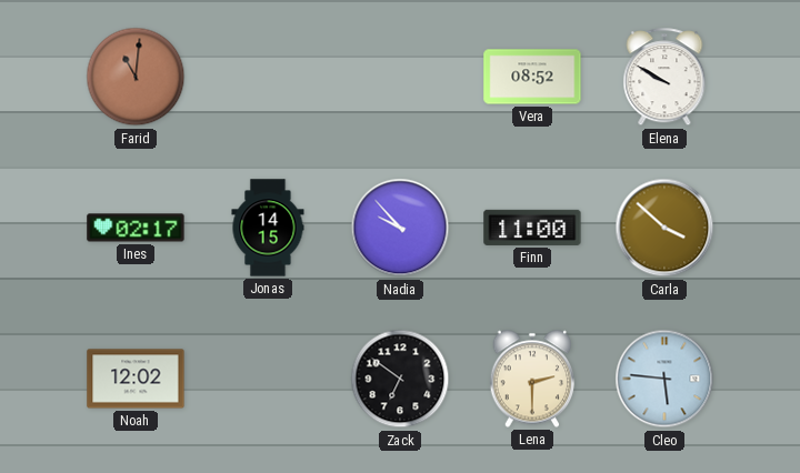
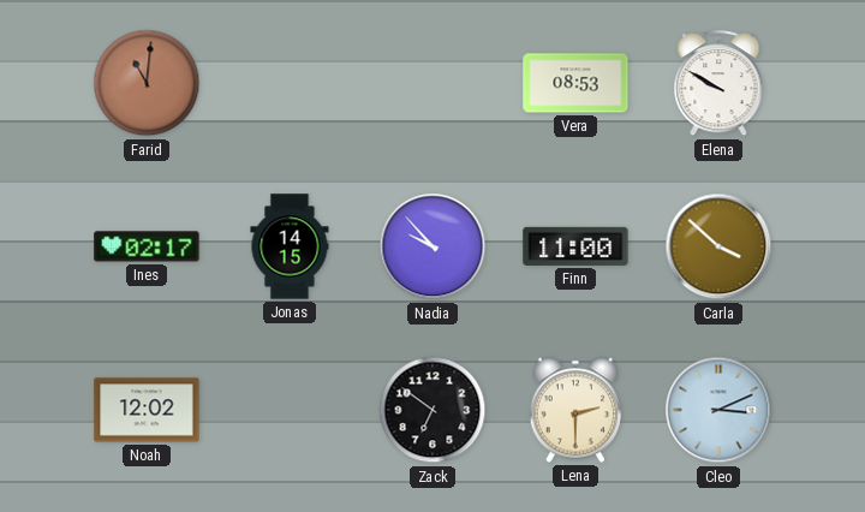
Vera: 08:52 -> 08:53
Cleo: 5:46 -> 3:11
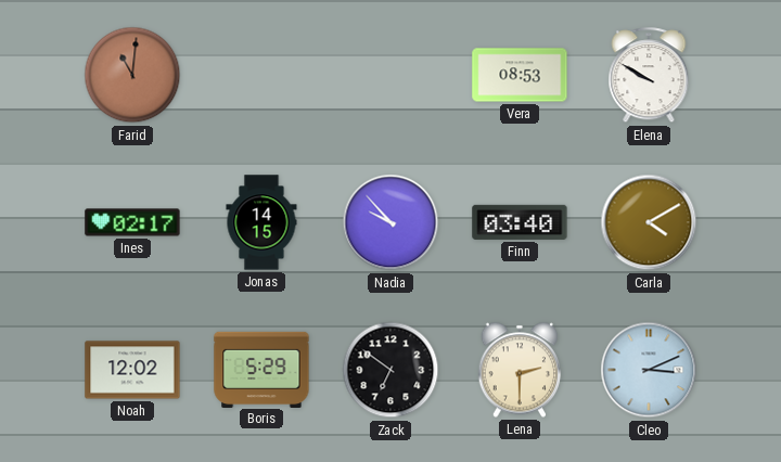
Finn: 11:00 -> 03:40
Carla: 3:52 -> 4:10
Boris: none -> 5:29
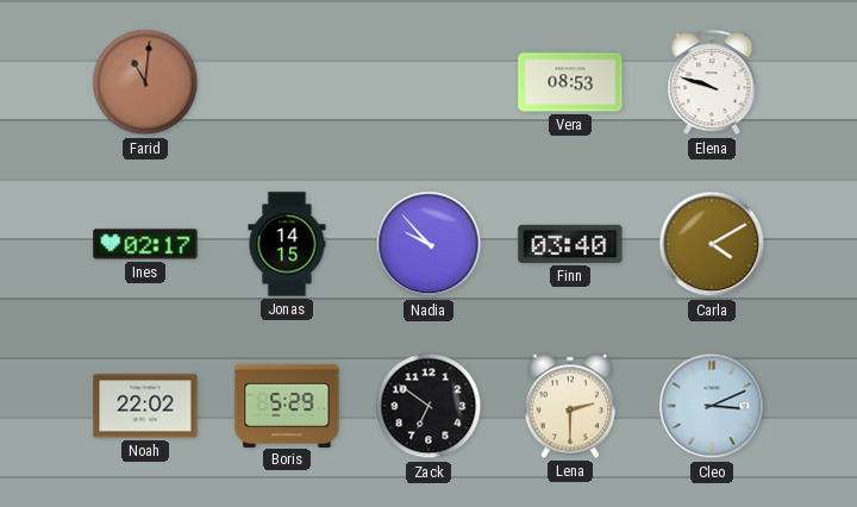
Elena: 9:50 -> 9:48
Noah: 12:02 -> 22:02
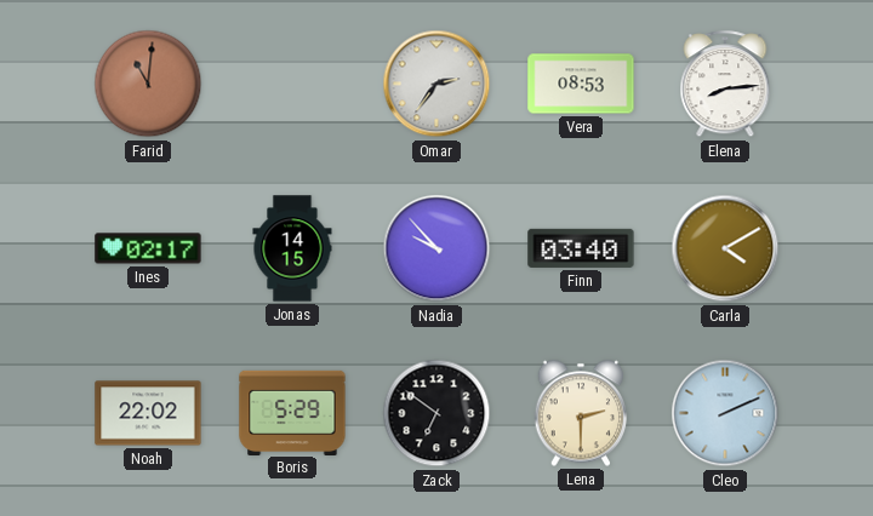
Omar: none -> 2:36
Elena: 9:48 -> 8:14
Cleo: 3:11 -> 2:11
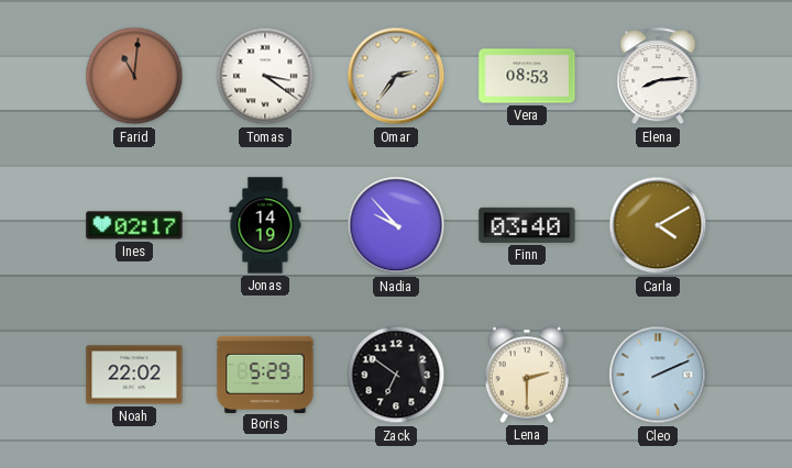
Tomas: none -> 3:21
Jonas: 14:15 -> 14:19
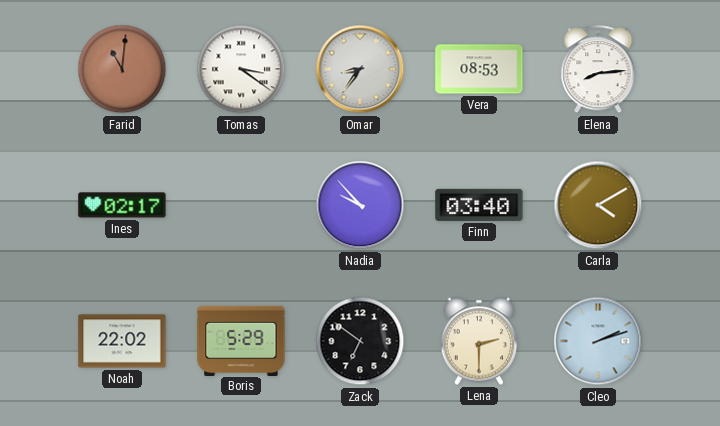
Omar: 2:36 -> 8:36
Jonas: 14:19 -> none
Cleo: 2:11 -> 2:12
